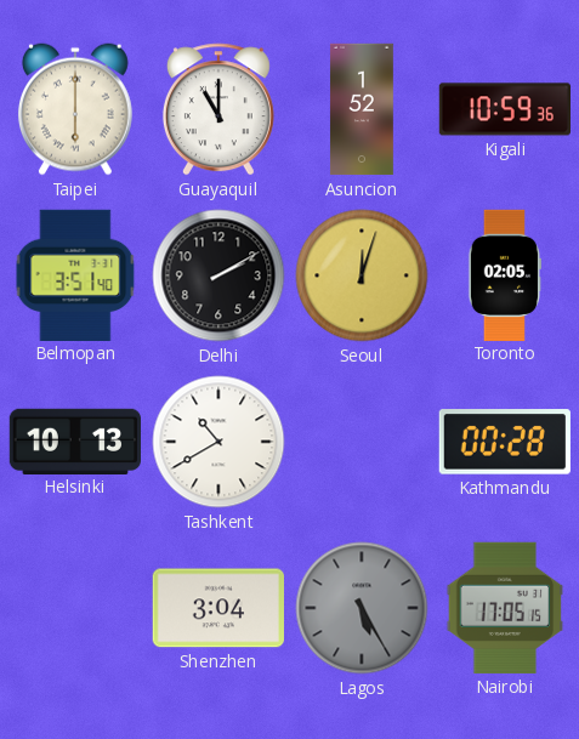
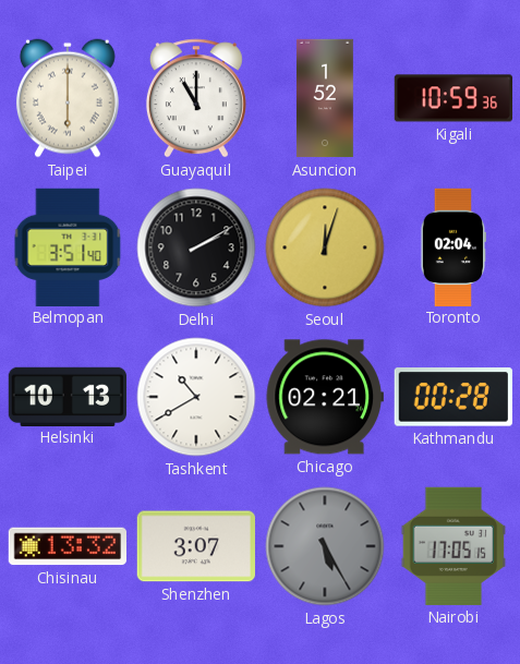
Toronto: 02:05 -> 02:04
Chicago: none -> 02:21
Chisinau: none -> 13:32
Shenzhen: 3:04 -> 3:07
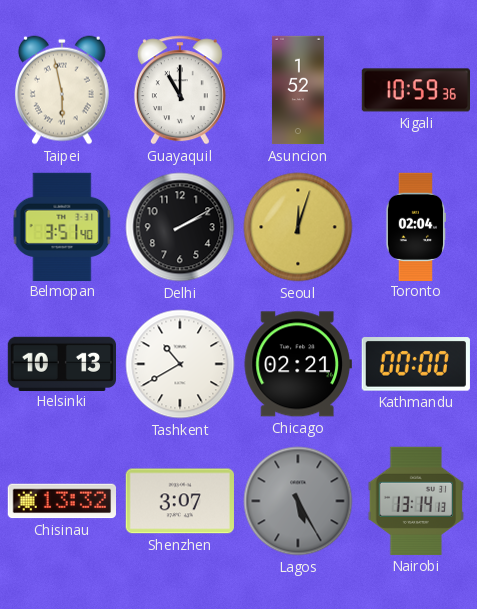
Taipei: 6:00 -> 5:58
Kathmandu: 00:28 -> 00:00
Nairobi: 17:05 -> 13:14
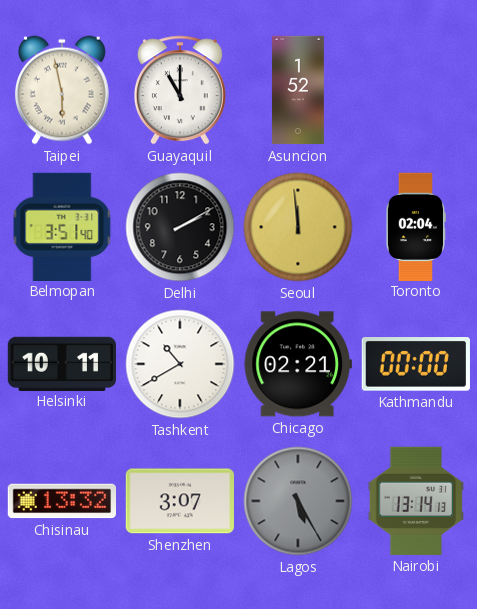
Kigali: 10:59 -> none
Seoul: 12:03 -> 11:59
Helsinki: 10:13 -> 10:11
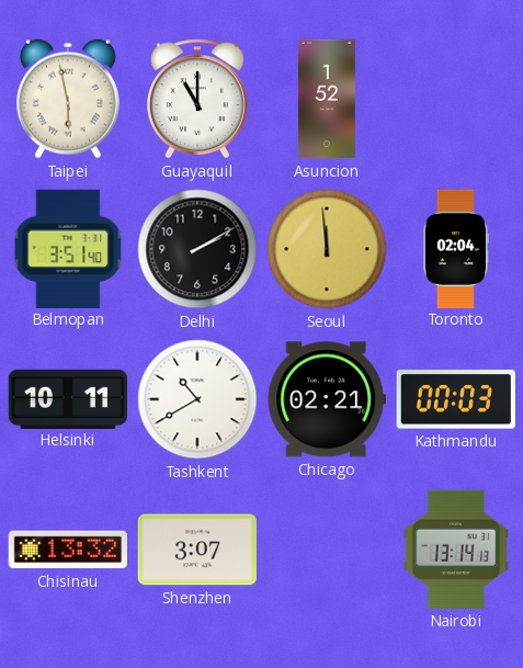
Kathmandu: 00:00 -> 00:03
Lagos: 5:25 -> none
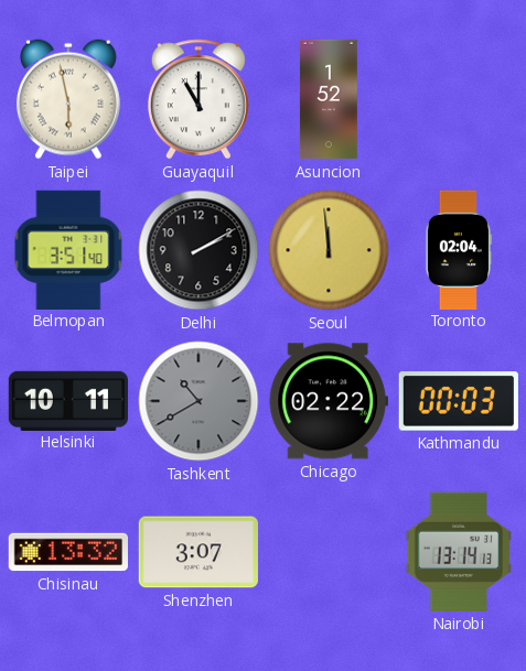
Tashkent dial: white -> grey
Chicago: 02:21 -> 02:22
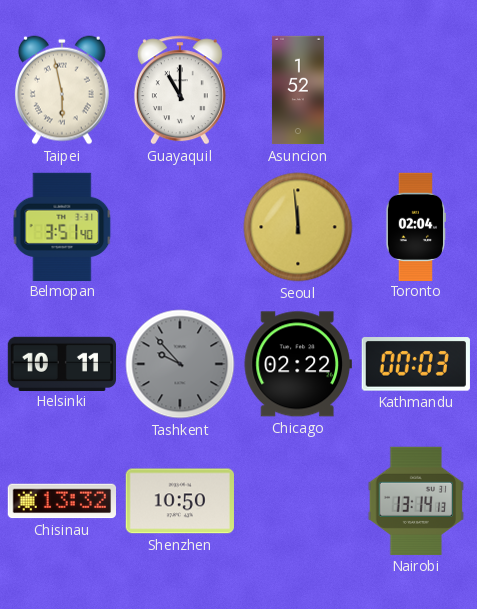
Delhi: 2:10 -> none
Tashkent: 10:40 -> 9:53
Shenzhen: 3:07 -> 10:50
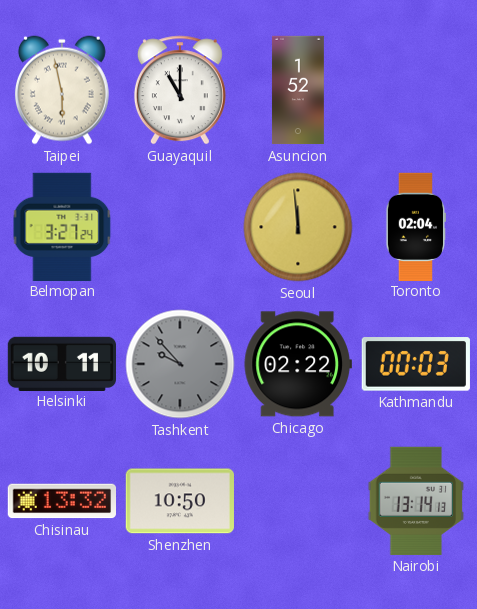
Belmopan: 3:51 -> 3:27
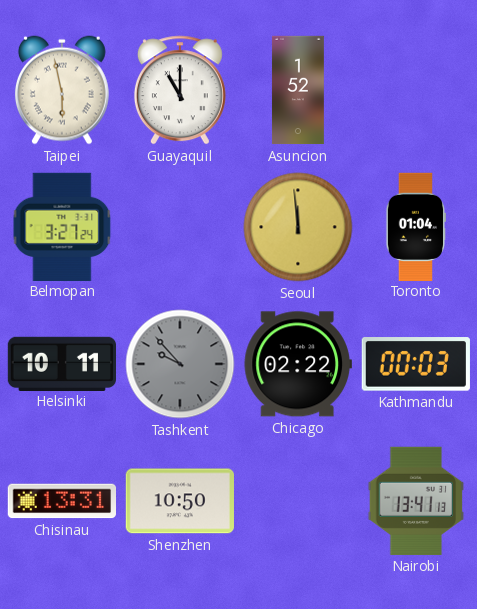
Toronto: 02:04 -> 01:04
Chisinau: 13:32 -> 13:31
Nairobi: 13:14 -> 13:41
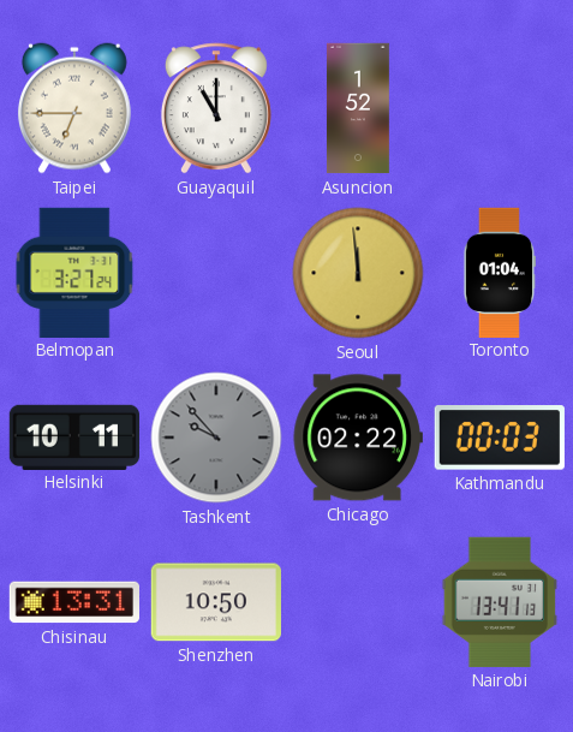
Taipei: 5:58 -> 6:45
